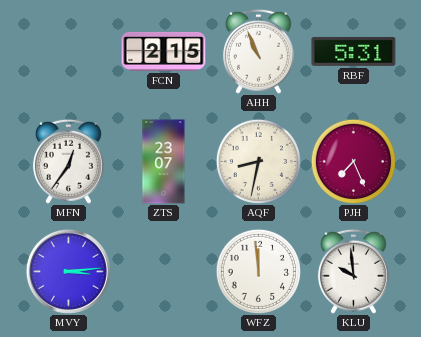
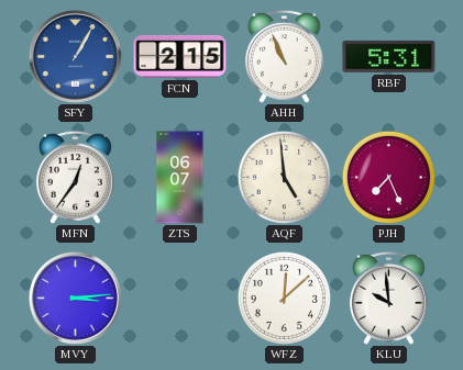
SFY: none -> 1:05
ZTS: 23:07 -> 06:07
AQF: 8:32 -> 4:59
WFZ: 11:59 -> 12:08
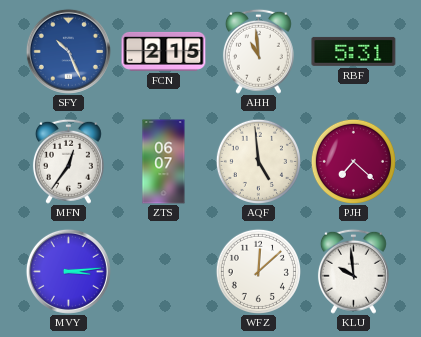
SFY: 1:05 -> 10:26
AHH: 10:56 -> 10:59
PJH: 7:26 -> 7:22
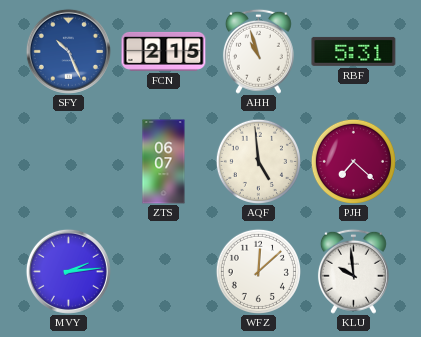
AHH: 10:59 -> 10:57
MFN: 12:36 -> none
MVY: 3:14 -> 2:14
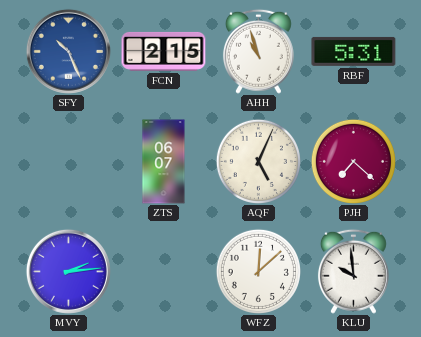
AQF: 4:59 -> 5:04
